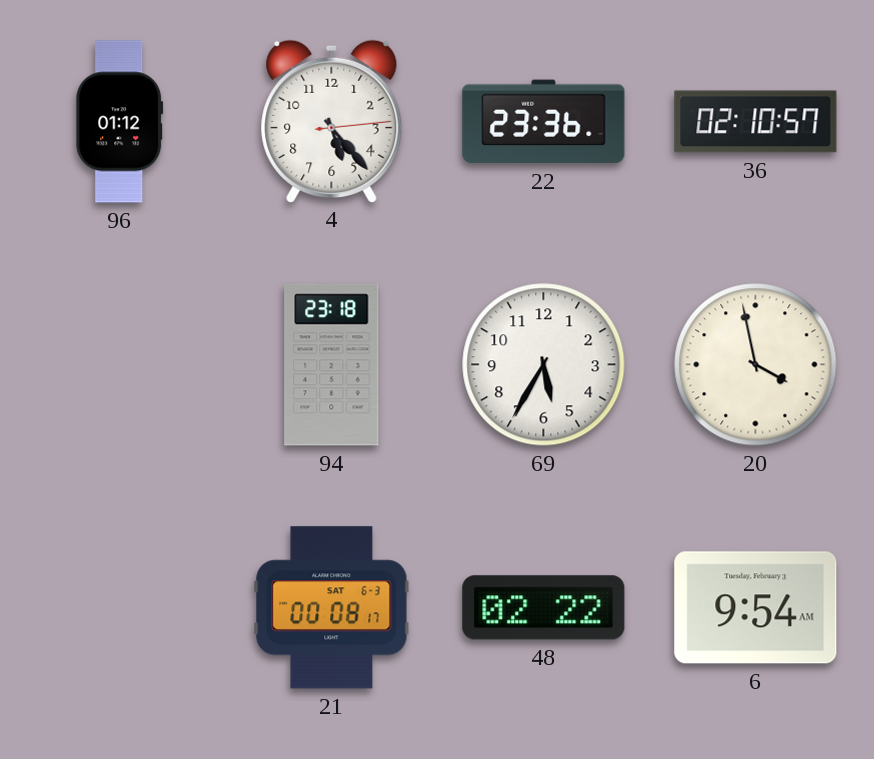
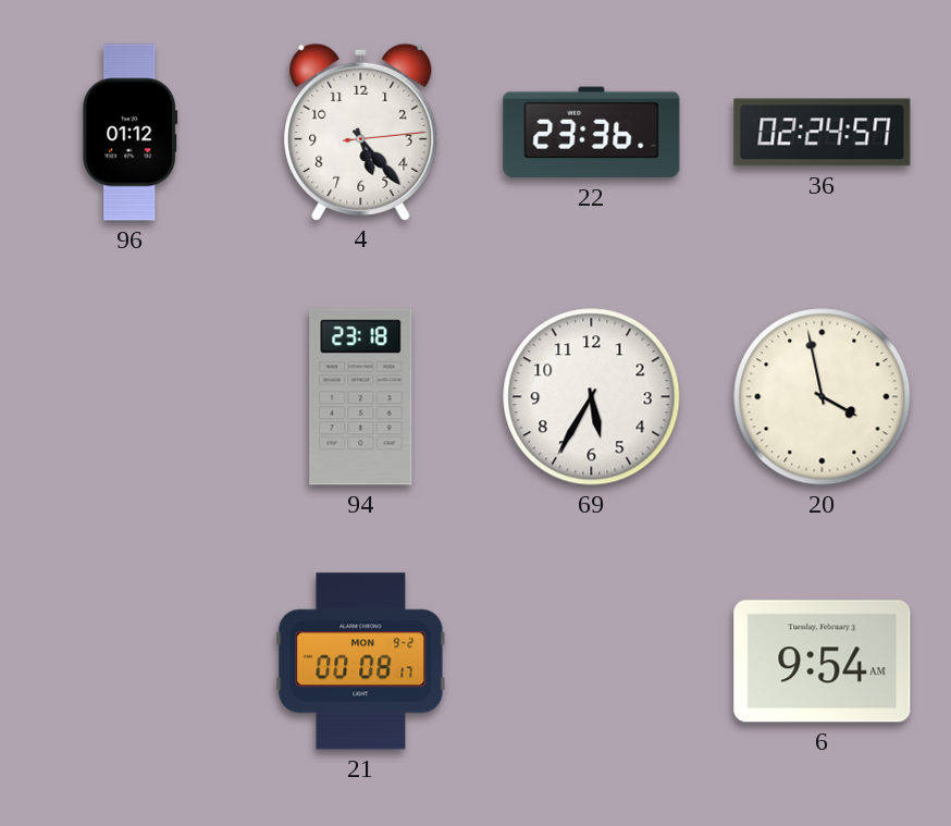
36: 02:10 -> 02:24
21 date: SAT 6-3 -> MON 9-2
48: 02:22 -> none
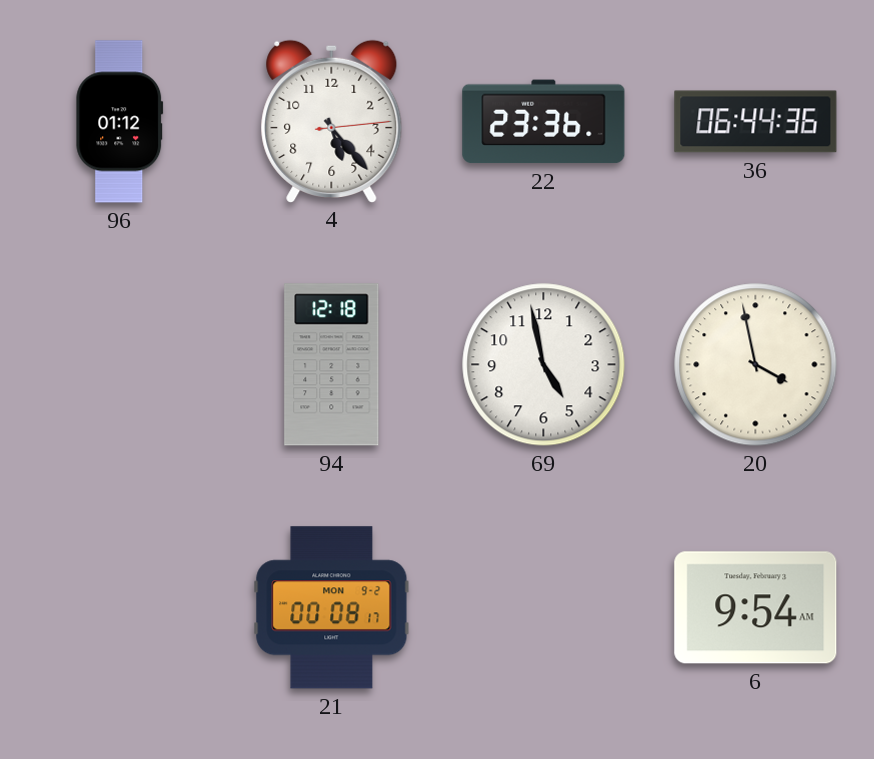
36: 02:24 -> 06:44
94: 23:18 -> 12:18
69: 5:35 -> 4:58
